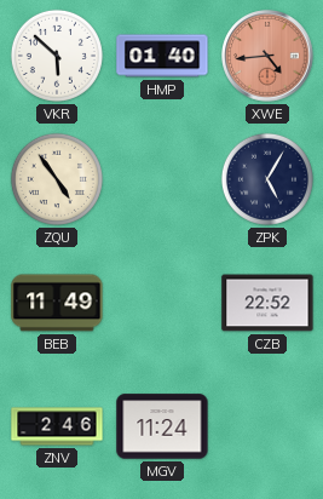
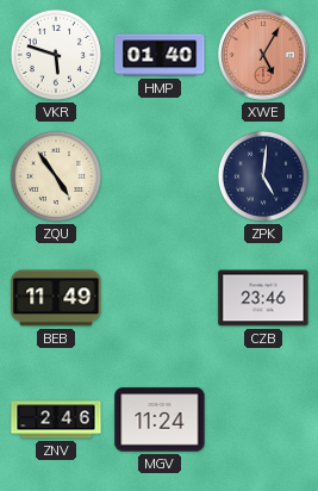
VKR: 5:52 -> 5:48
XWE: 4:44 -> 5:05
ZPK: 5:05 -> 5:01
CZB: 22:52 -> 23:46
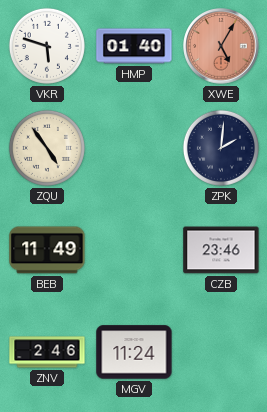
ZPK: 5:01 -> 2:01
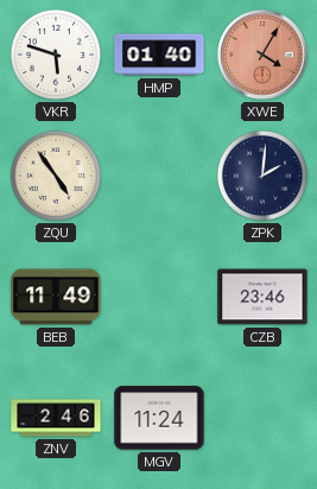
XWE: 5:05 -> 4:05
